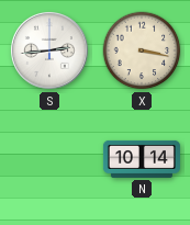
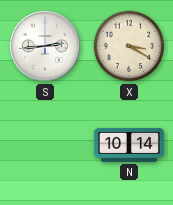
X: 3:17 -> 3:20
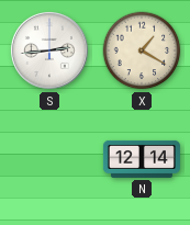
X: 3:20 -> 1:20
N: 10:14 -> 12:14
